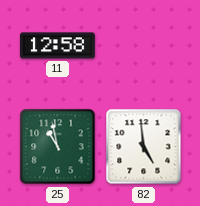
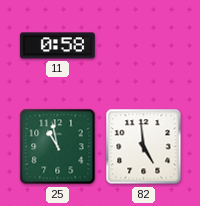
11: 12:58 -> 0:58
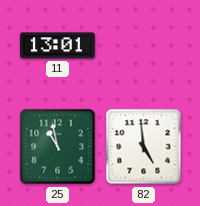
11: 0:58 -> 13:01
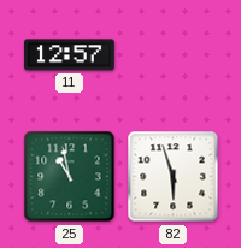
11: 13:01 -> 12:57
82: 4:59 -> 5:57
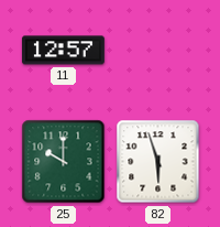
25: 10:58 -> 10:00
